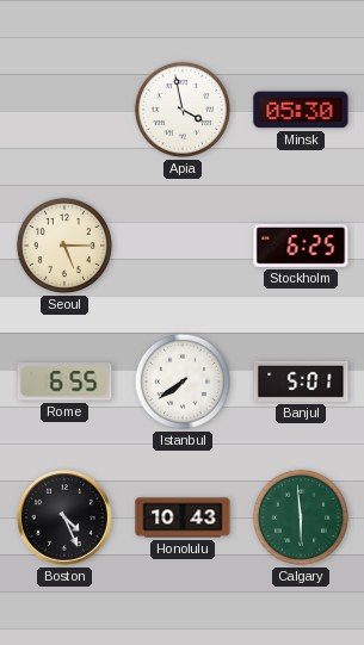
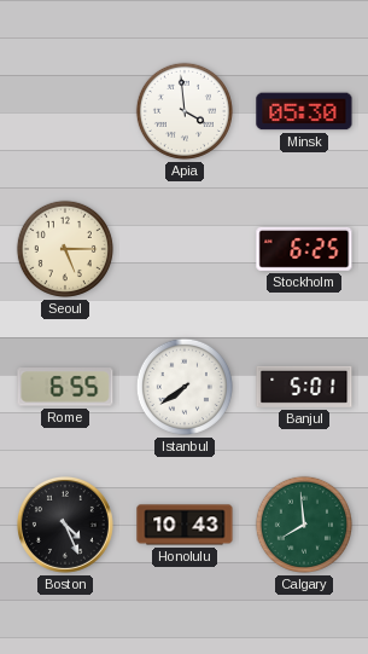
Apia: 3:58 -> 3:59
Calgary: 5:59 -> 7:59
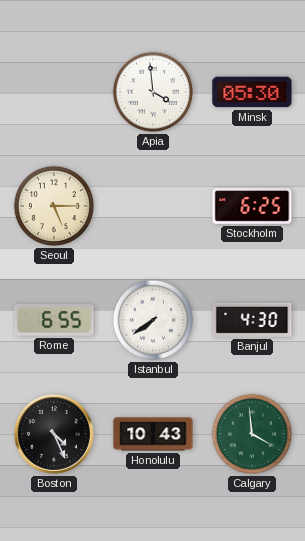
Banjul: 5:01 -> 4:30
Calgary: 7:59 -> 3:59
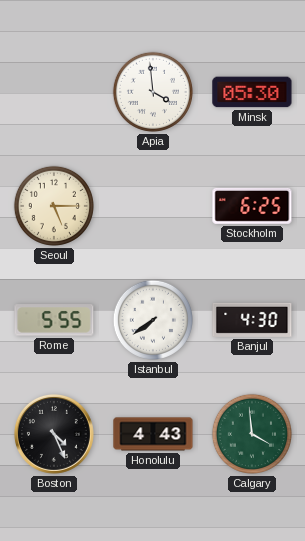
Rome: 6:55 -> 5:55
Honolulu: 10:43 -> 4:43
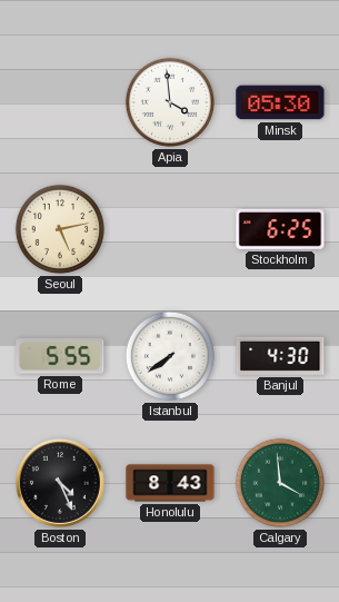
Seoul: 5:15 -> 5:13
Honolulu: 4:43 -> 8:43
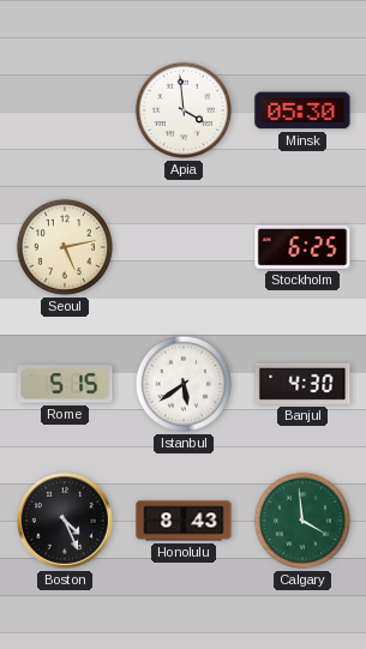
Rome: 5:55 -> 5:15
Istanbul: 7:39 -> 5:39
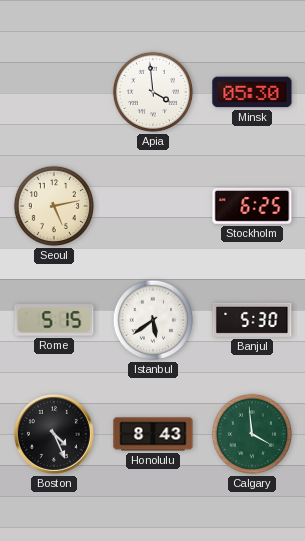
Banjul: 4:30 -> 5:30
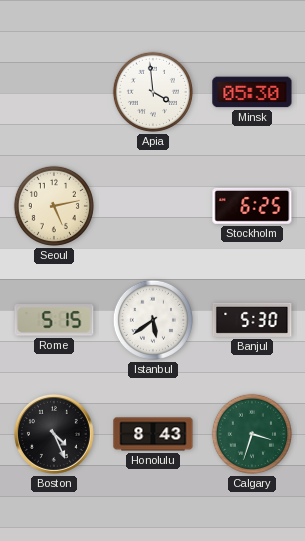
Calgary: 3:59 -> 3:33
